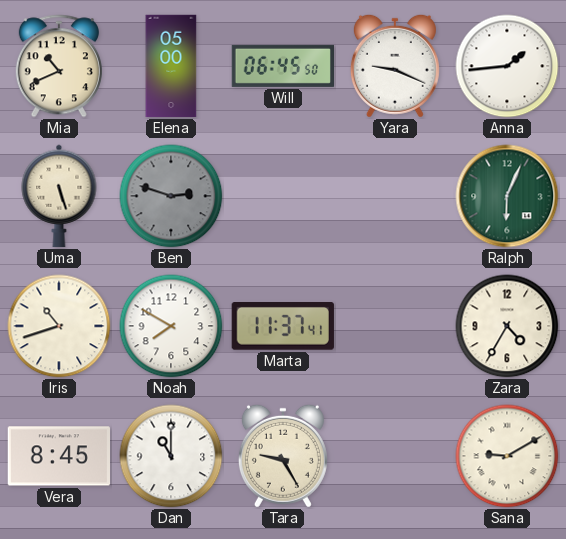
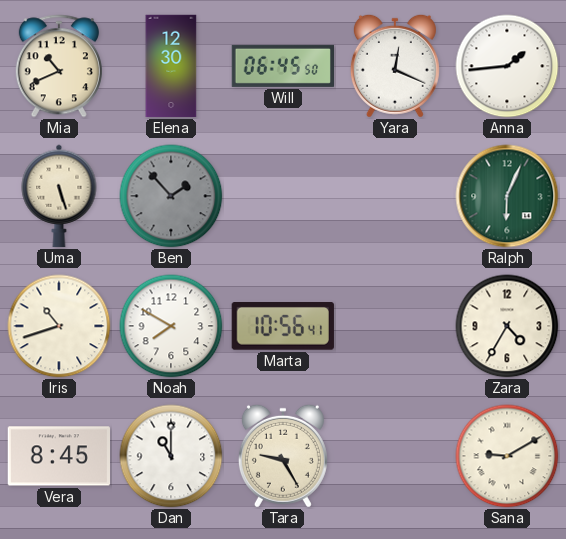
Elena: 05:00 -> 12:30
Yara: 9:19 -> 12:19
Ben: 2:48 -> 1:53
Marta: 11:37 -> 10:56
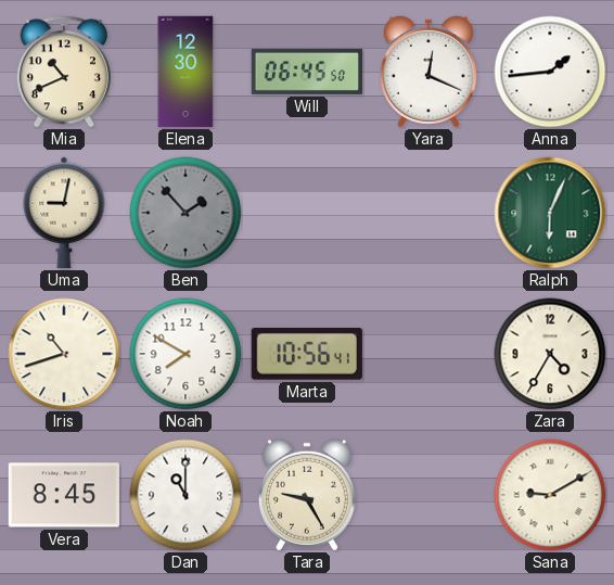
Uma: 5:27 -> 9:02
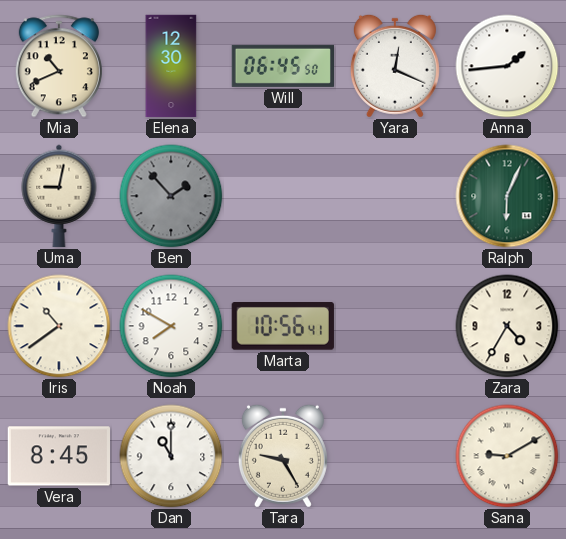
Iris: 10:42 -> 10:39
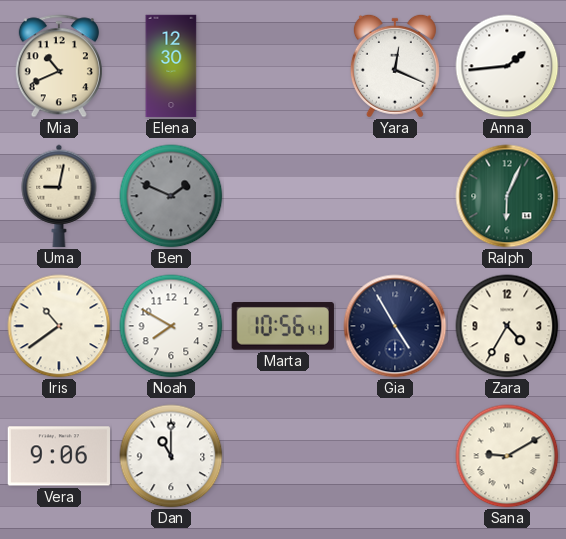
Will: 06:45 -> none
Ben: 1:53 -> 1:49
Gia: none -> 4:55
Vera: 8:45 -> 9:06
Tara: 9:25 -> none
